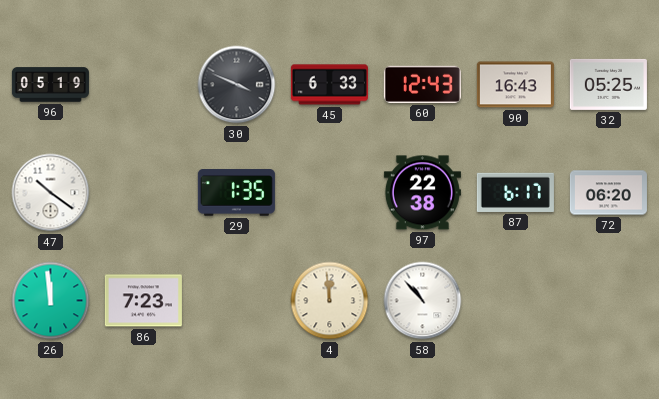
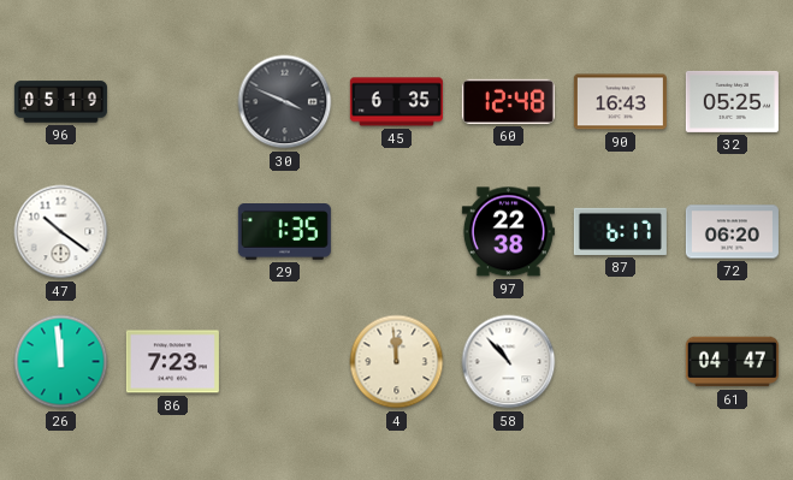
45: 6:33 -> 6:35
60: 12:43 -> 12:48
61: none -> 04:47
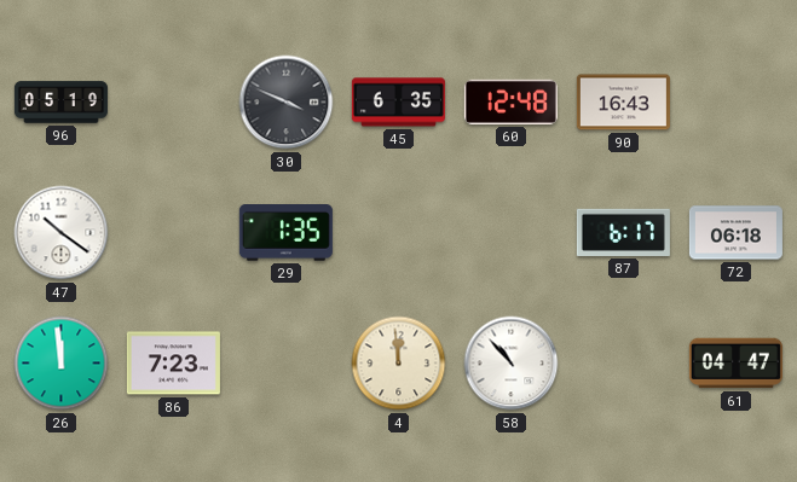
32: 05:25 -> none
97: 22:38 -> none
72: 06:20 -> 06:18
